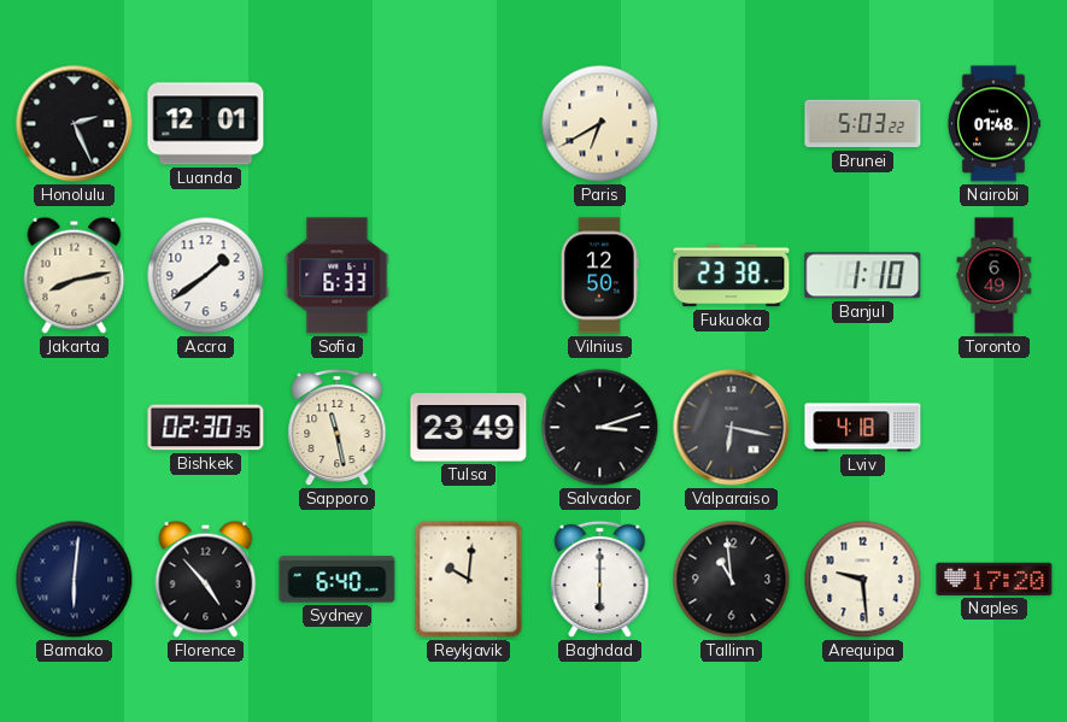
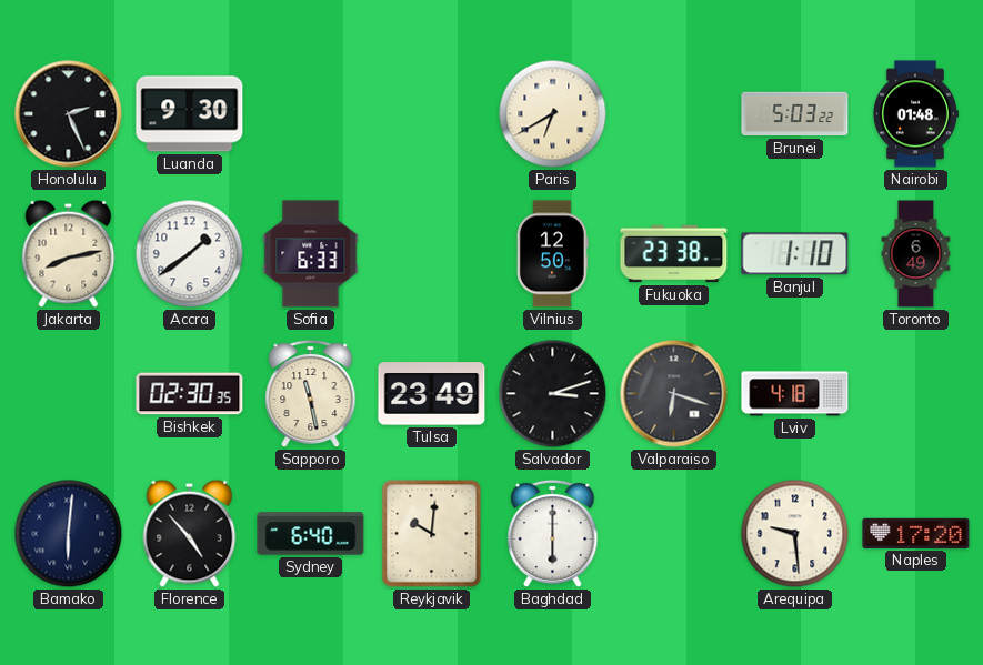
Luanda: 12:01 -> 9:30
Valparaiso: 6:17 -> 6:18
Tallinn: 10:59 -> none
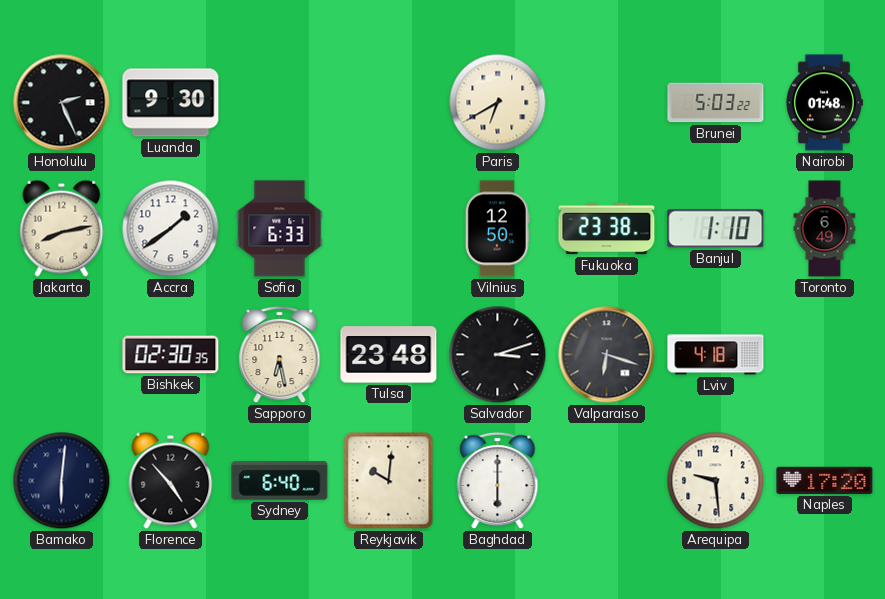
Sapporo: 11:28 -> 6:28
Tulsa: 23:49 -> 23:48
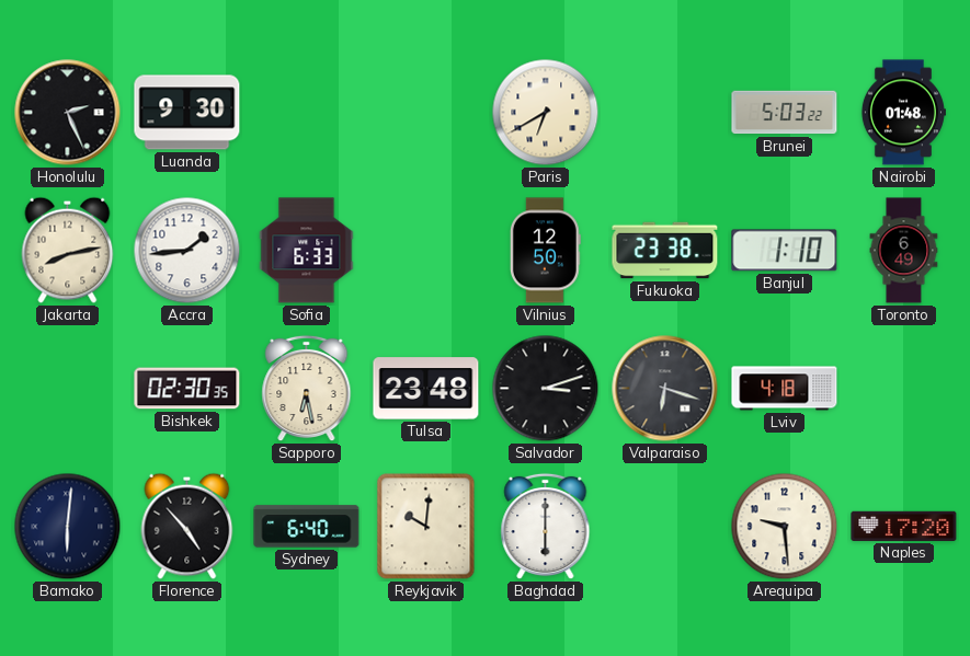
Accra: 1:39 -> 1:44
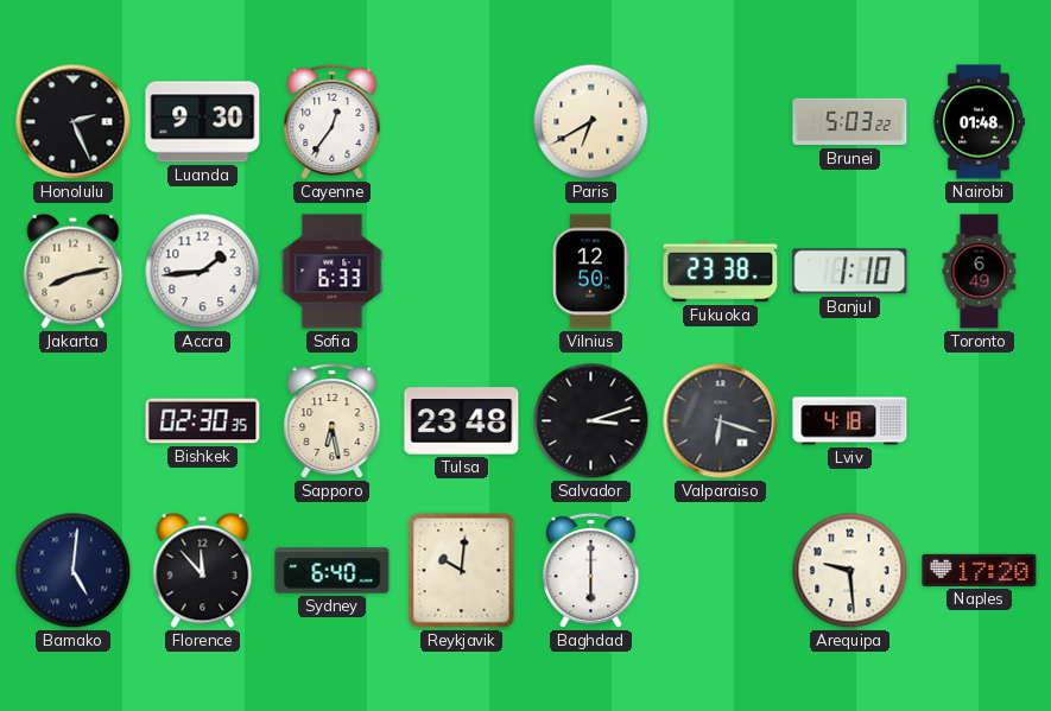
Cayenne: none -> 12:36
Bamako: 6:01 -> 5:01
Florence: 4:53 -> 11:53
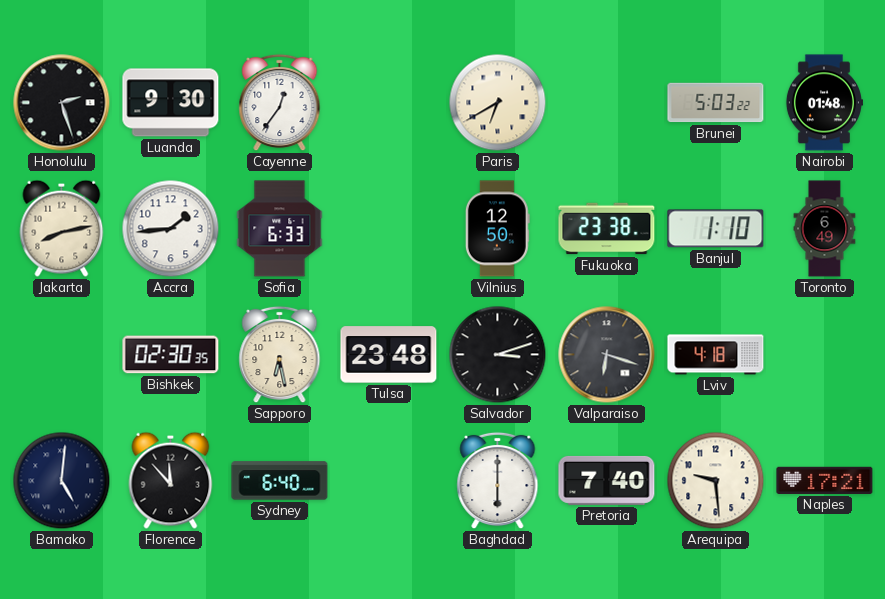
Honolulu: 2:26 -> 2:27
Reykjavik: 10:01 -> none
Pretoria: none -> 7:40
Naples: 17:20 -> 17:21
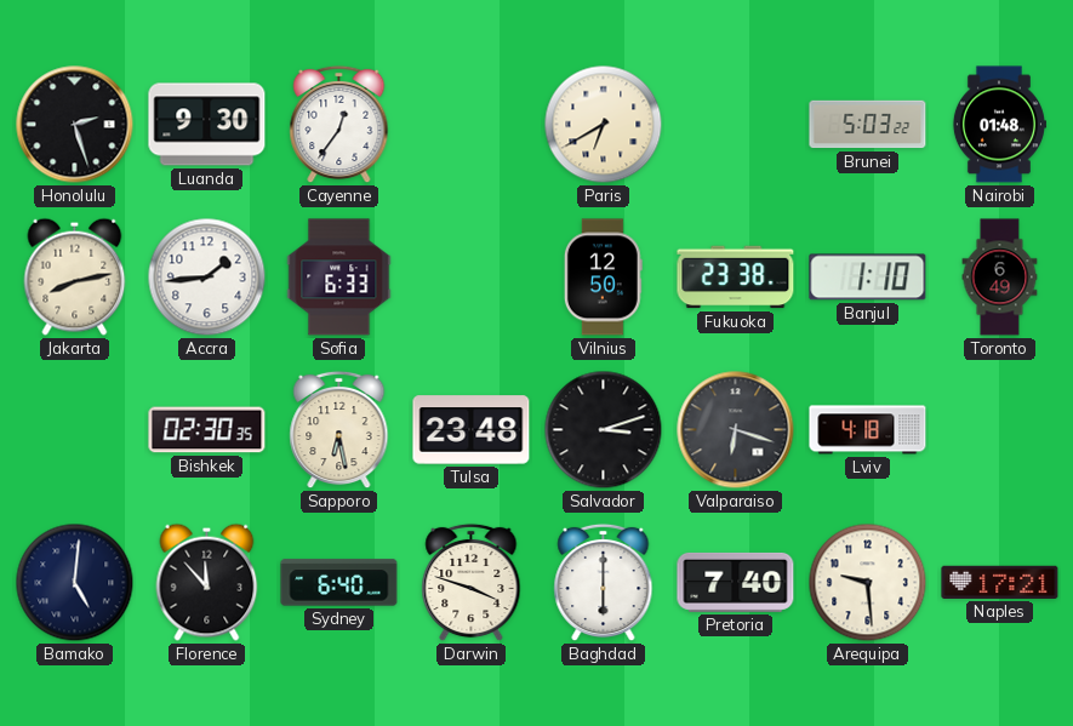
Darwin: none -> 3:48
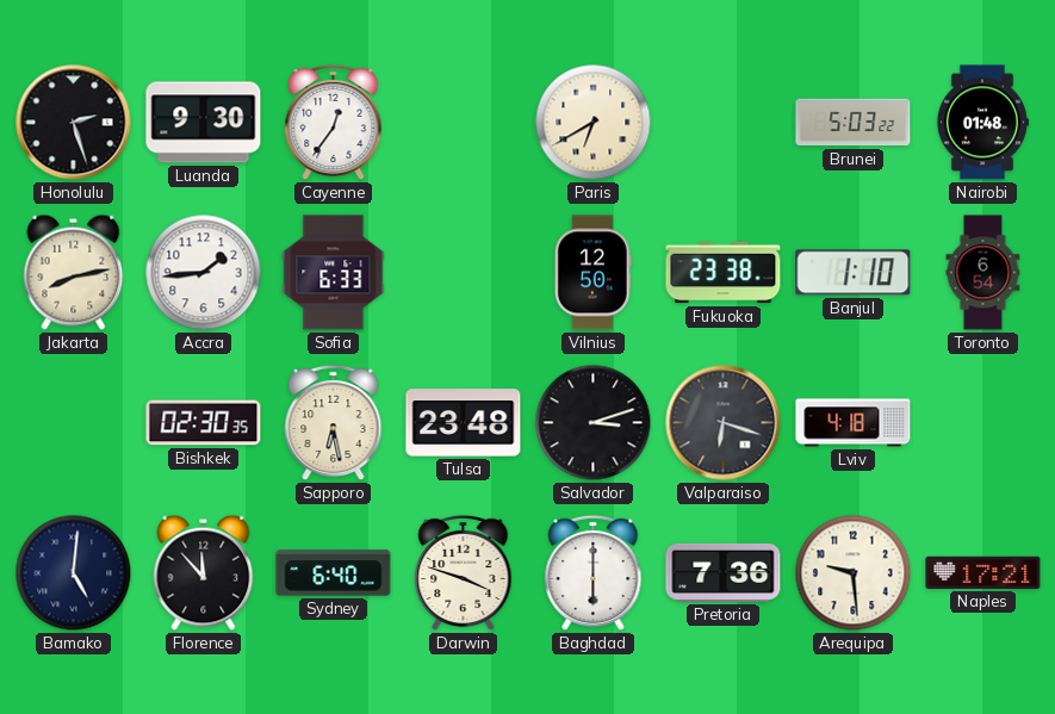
Toronto: 6:49 -> 6:54
Pretoria: 7:40 -> 7:36
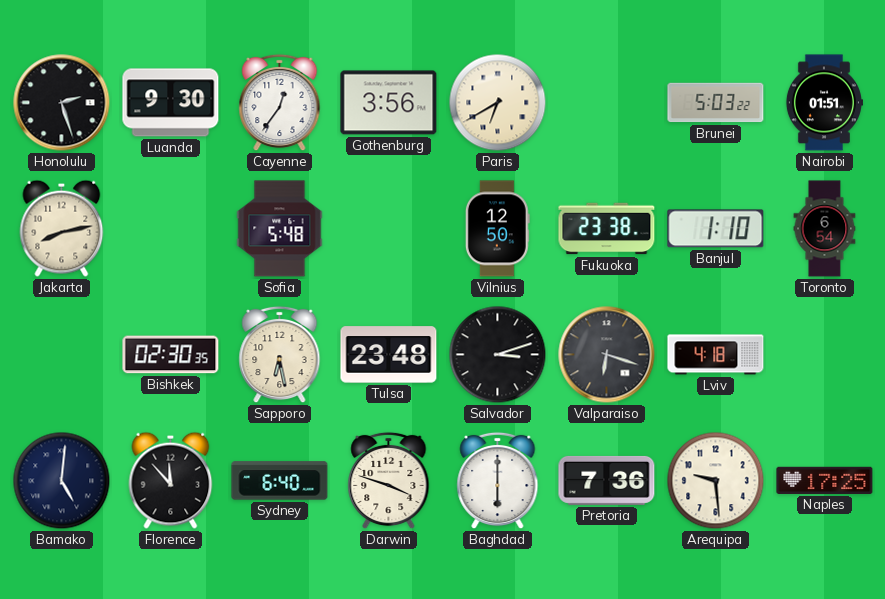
Gothenburg: none -> 3:56
Nairobi: 01:48 -> 01:51
Accra: 1:44 -> none
Sofia: 6:33 -> 5:48
Naples: 17:21 -> 17:25
